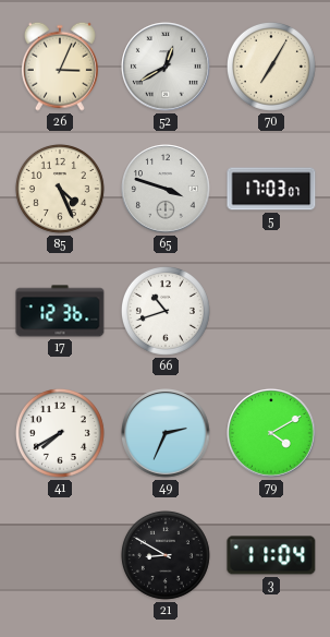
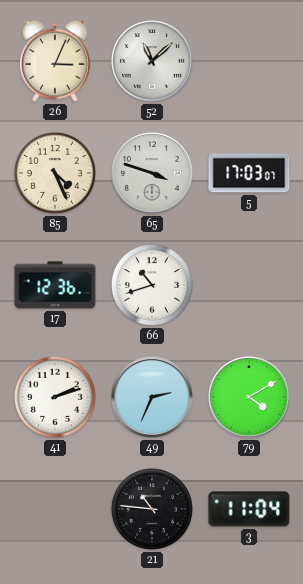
52: 12:40 -> 11:08
70: 7:05 -> none
41: 7:40 -> 2:12
21: 8:50 -> 10:46
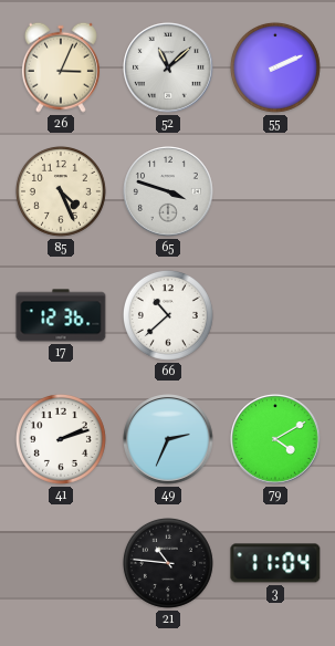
55: none -> 2:11
5: 17:03 -> none
66: 10:42 -> 10:38
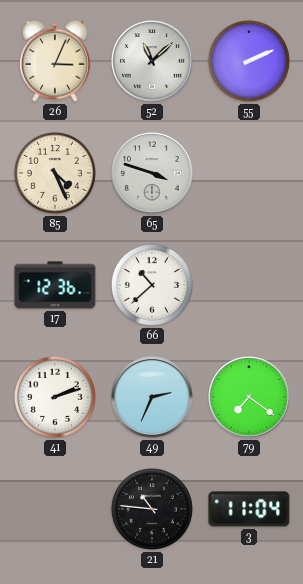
79: 4:10 -> 7:21
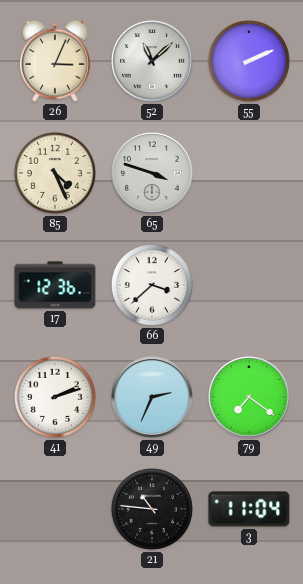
66: 10:38 -> 3:38
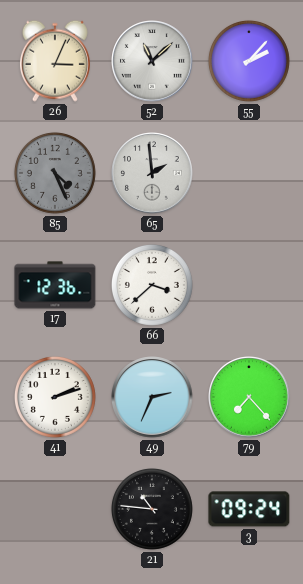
55: 2:11 -> 2:07
85 dial: cream -> grey
65: 3:48 -> 1:59
79: 7:21 -> 7:23
3: 11:04 -> 09:24
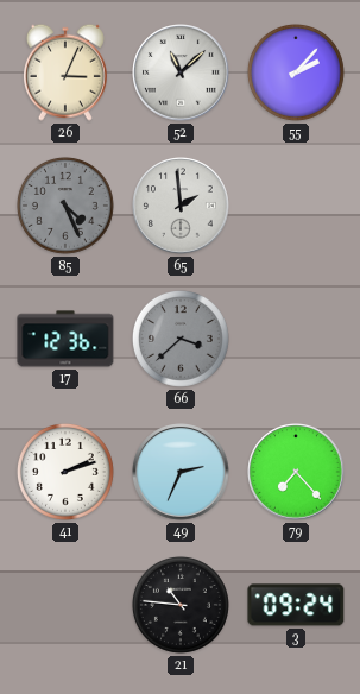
66 dial: white -> grey
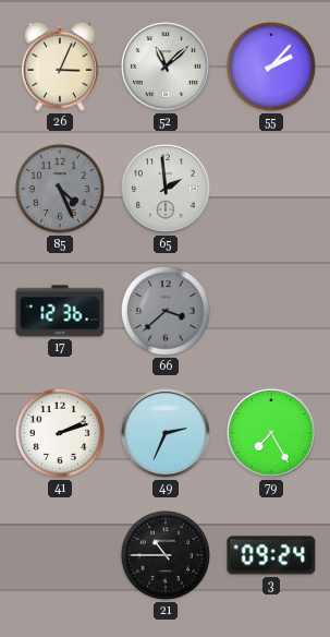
79: 7:23 -> 7:25
21: 10:46 -> 10:45
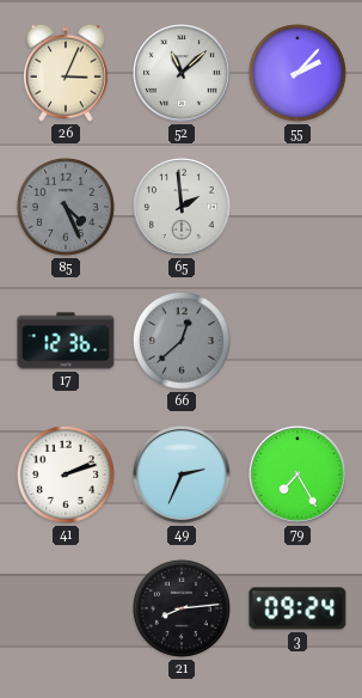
66: 3:38 -> 12:38
21: 10:45 -> 8:14
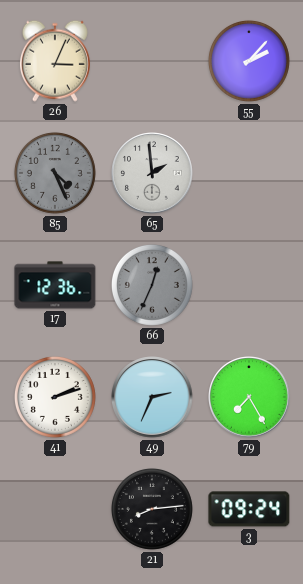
52: 11:08 -> none
66: 12:38 -> 12:34
